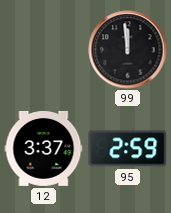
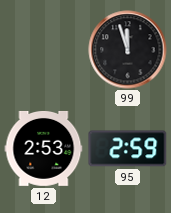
99: 11:59 -> 11:57
12: 3:37 -> 2:53
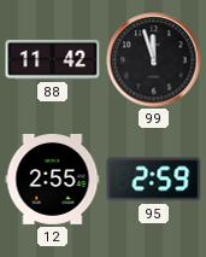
88: none -> 11:42
12: 2:53 -> 2:55
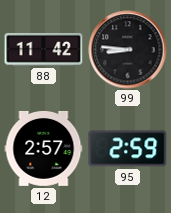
99: 11:57 -> 8:46
12: 2:55 -> 2:57
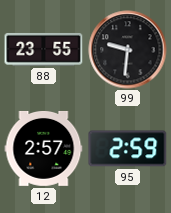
88: 11:42 -> 23:55
99: 8:46 -> 9:31
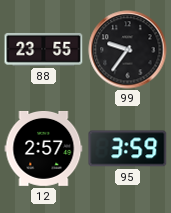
99: 9:31 -> 9:36
95: 2:59 -> 3:59
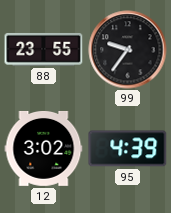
12: 2:57 -> 3:02
95: 3:59 -> 4:39
